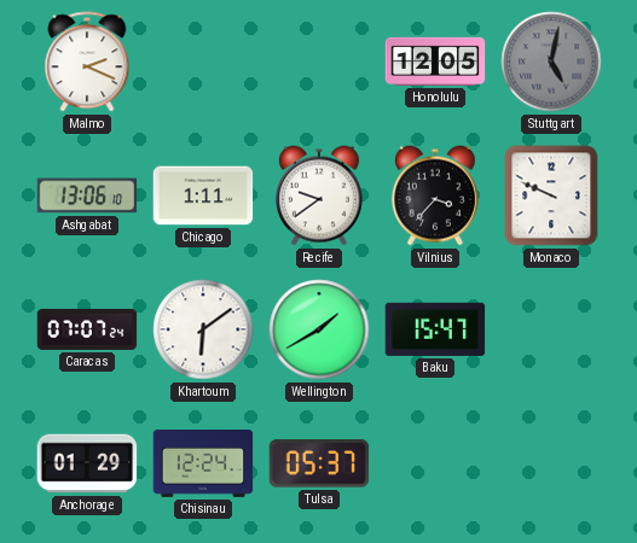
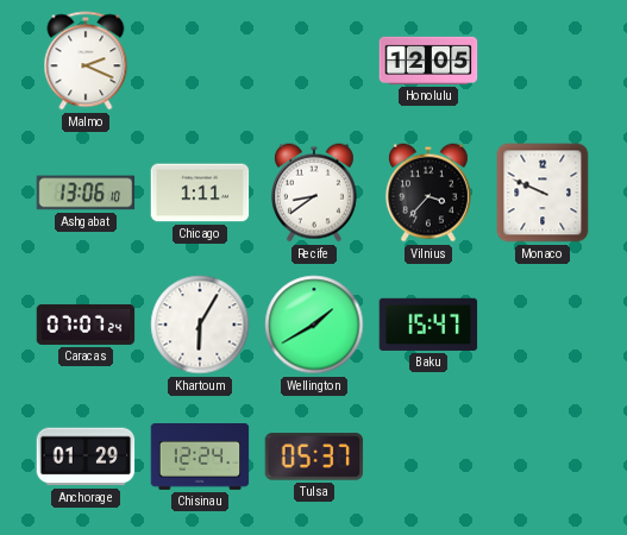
Stuttgart: 5:02 -> none
Recife: 9:39 -> 8:39
Khartoum: 6:09 -> 6:05
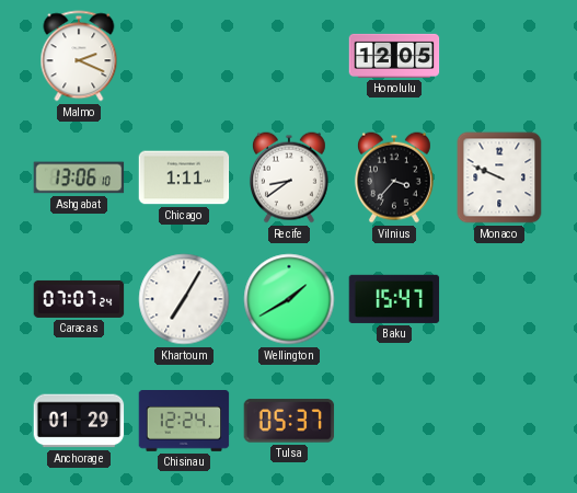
Khartoum: 6:05 -> 7:05
